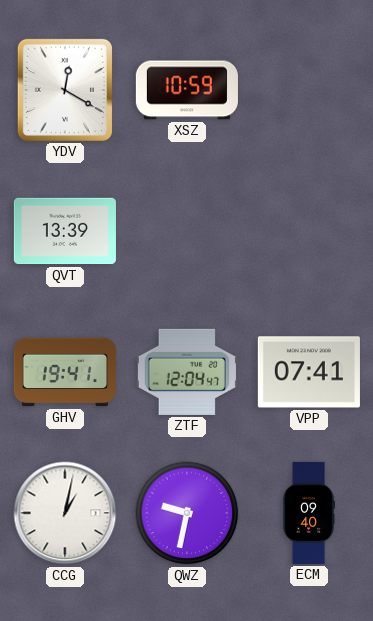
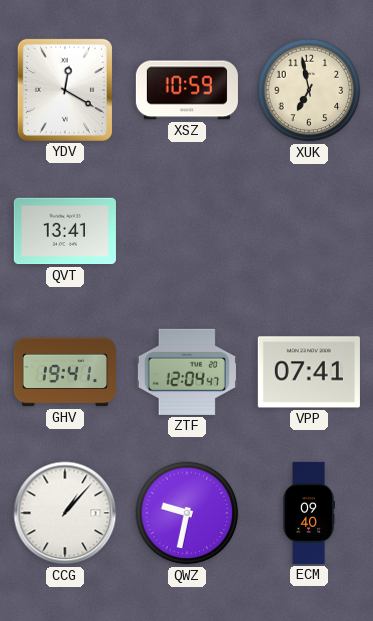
XUK: none -> 6:58
QVT: 13:39 -> 13:41
CCG: 1:02 -> 1:07
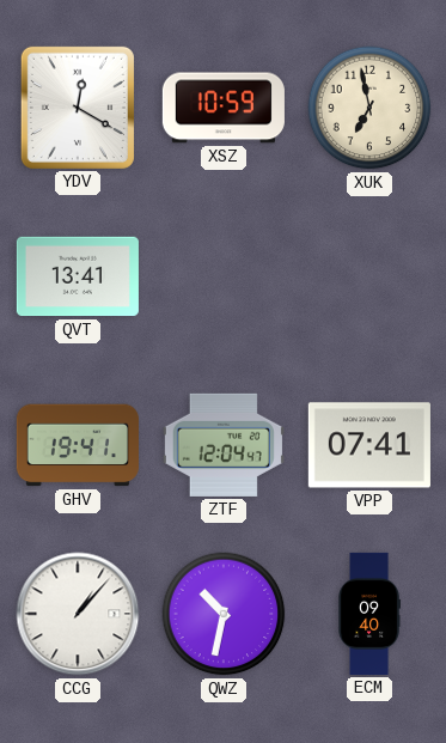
QWZ: 9:32 -> 10:32
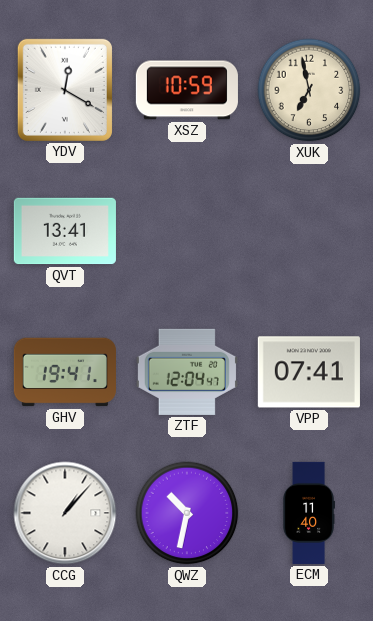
ECM: 09:40 -> 11:40
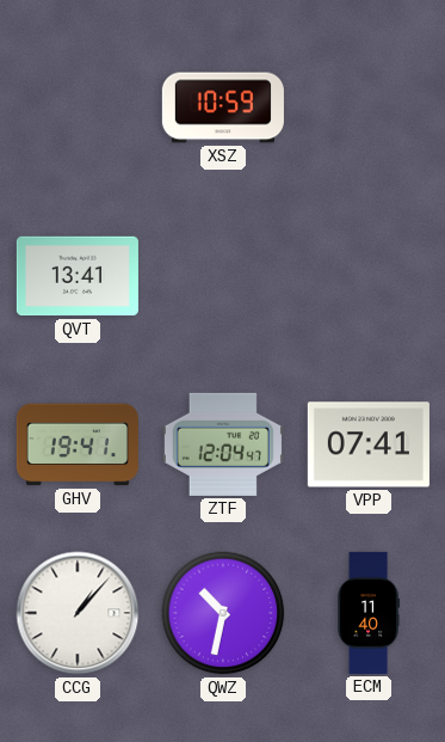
YDV: 12:20 -> none
XUK: 6:58 -> none
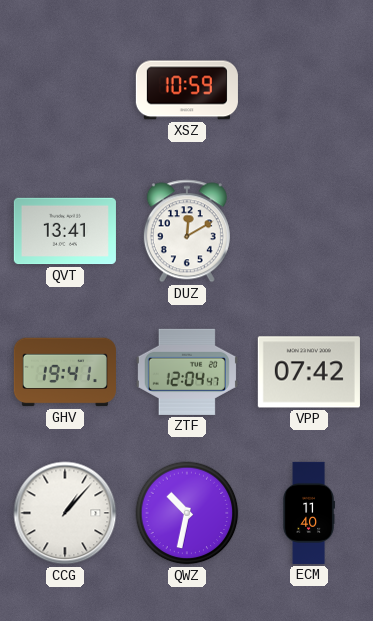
DUZ: none -> 12:10
VPP: 07:41 -> 07:42
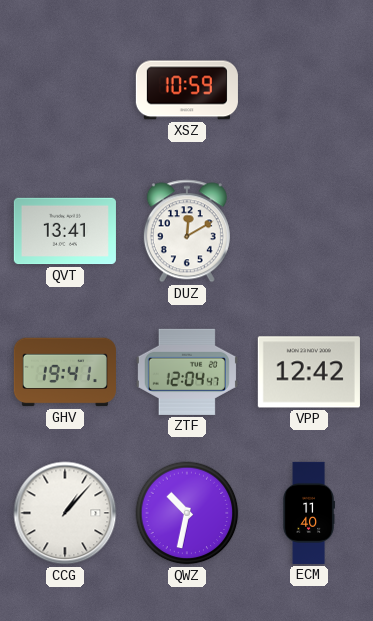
VPP: 07:42 -> 12:42
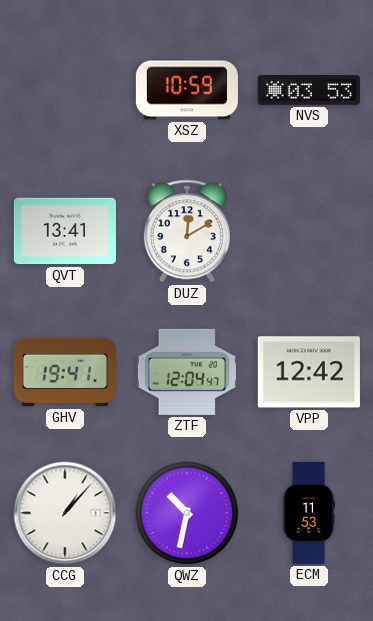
NVS: none -> 03:53
ECM: 11:40 -> 11:53
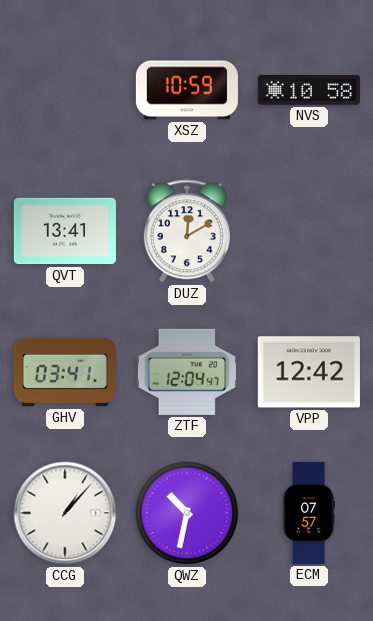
NVS: 03:53 -> 10:58
GHV: 19:41 -> 03:41
ECM: 11:53 -> 07:57
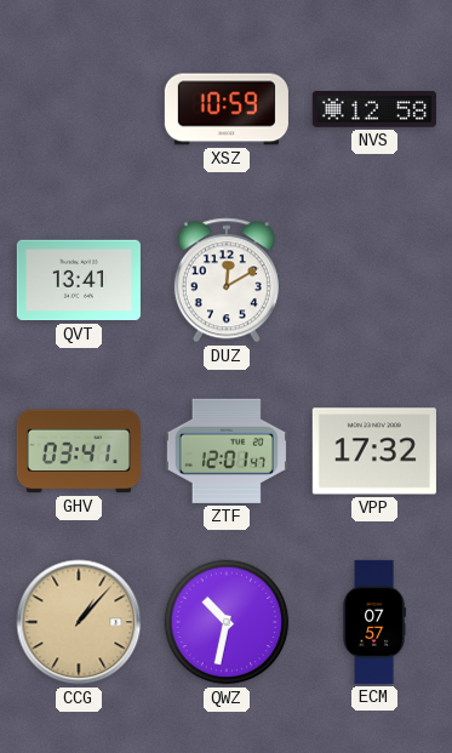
NVS: 10:58 -> 12:58
ZTF: 12:04 -> 12:01
VPP: 12:42 -> 17:32
CCG dial: white -> champagne
